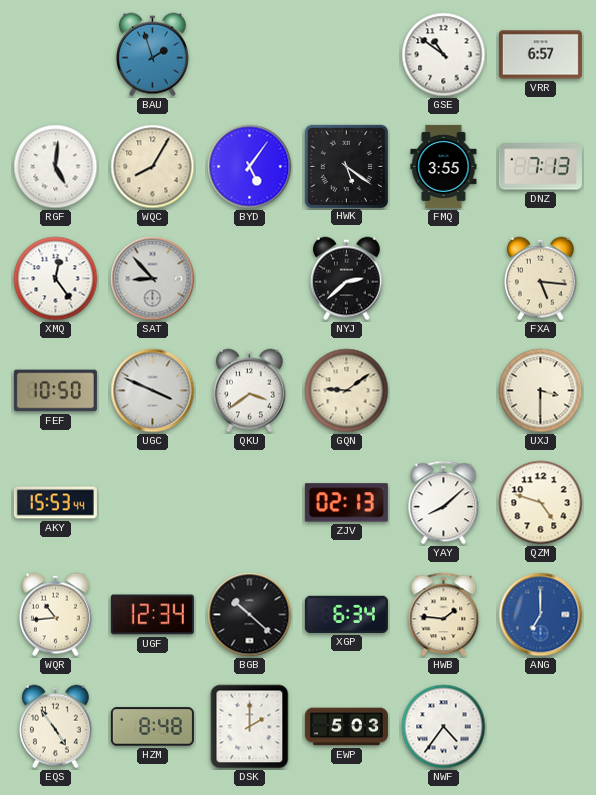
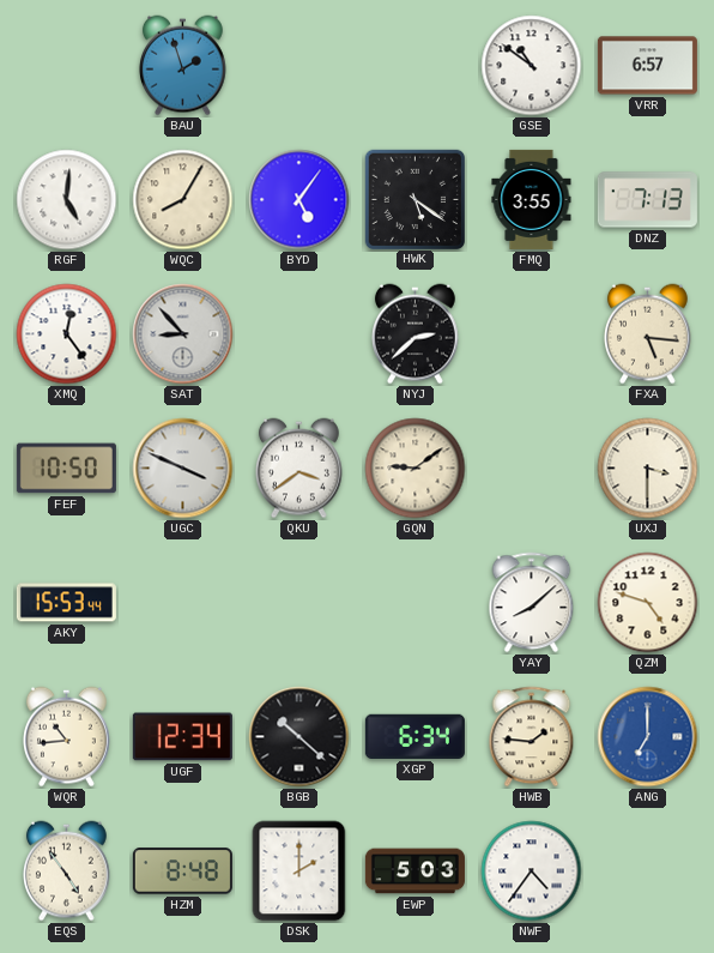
ZJV: 02:13 -> none
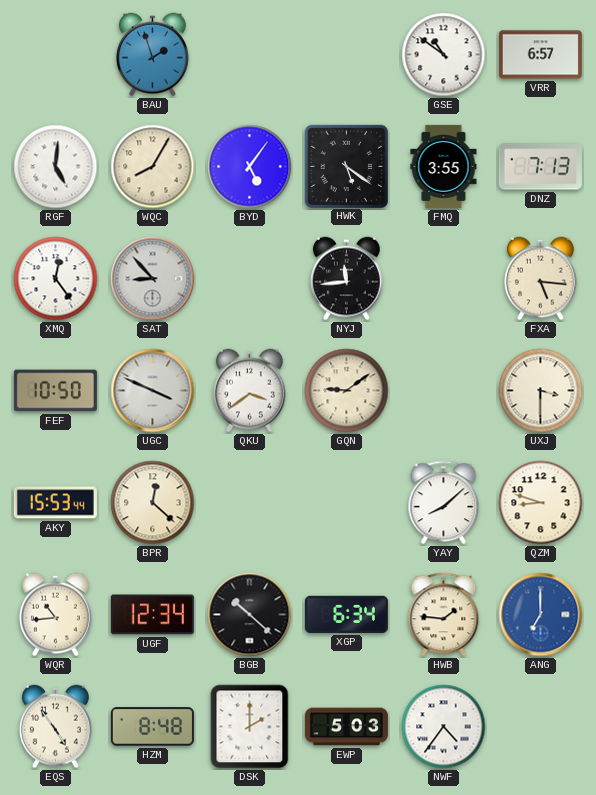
NYJ: 2:38 -> 11:44
BPR: none -> 12:22
QZM: 4:48 -> 8:48
